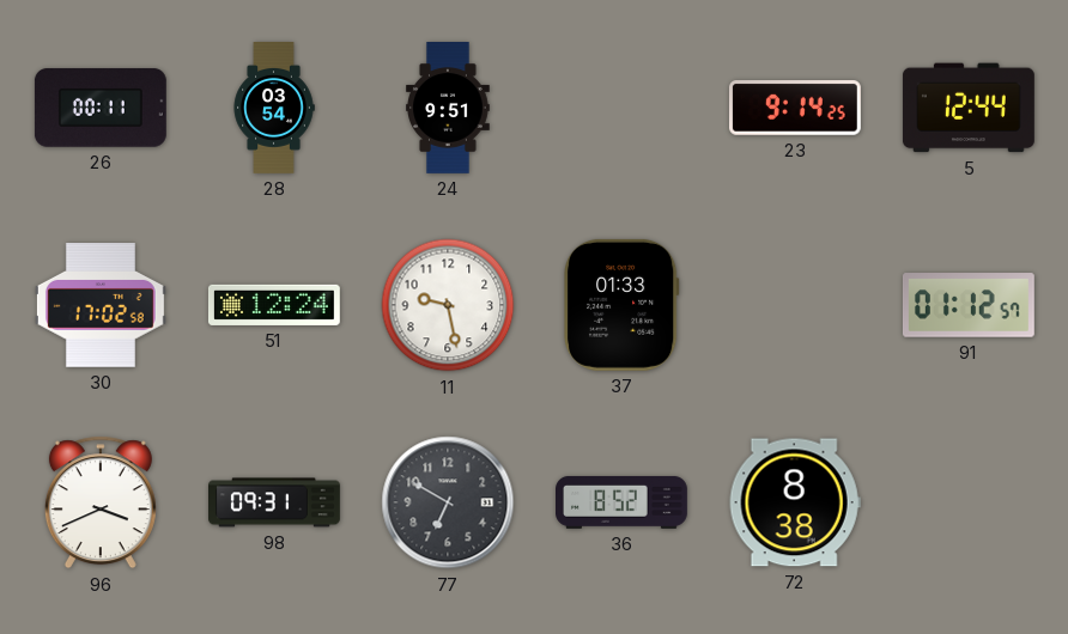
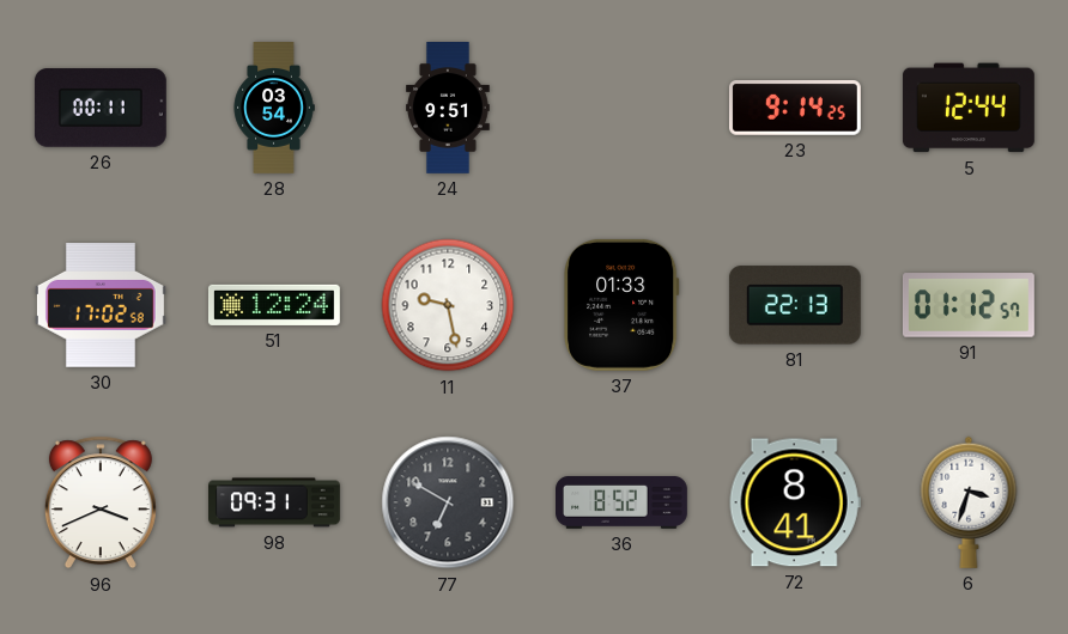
81: none -> 22:13
72: 8:38 -> 8:41
6: none -> 3:33
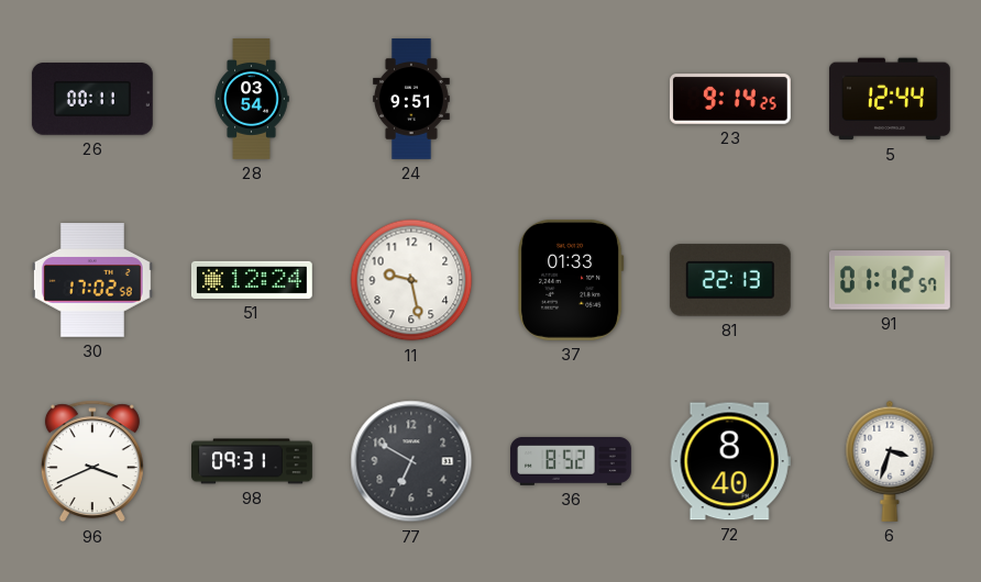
72: 8:41 -> 8:40
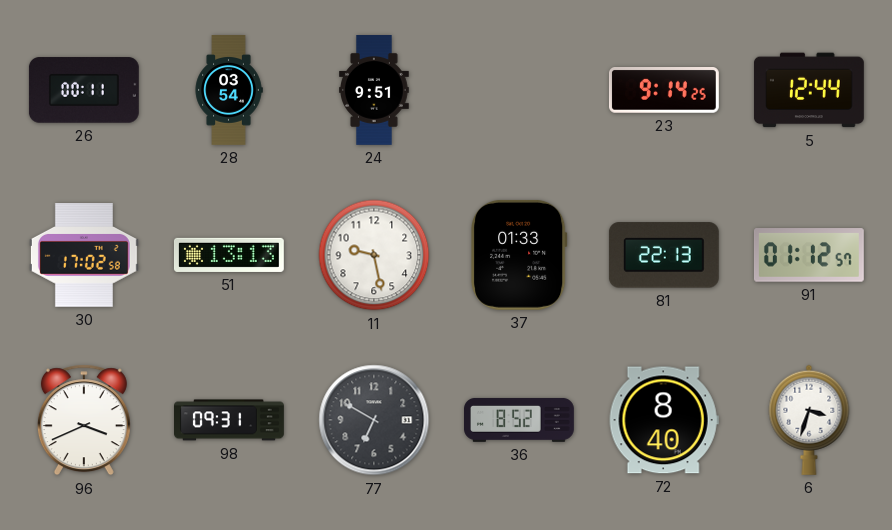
51: 12:24 -> 13:13
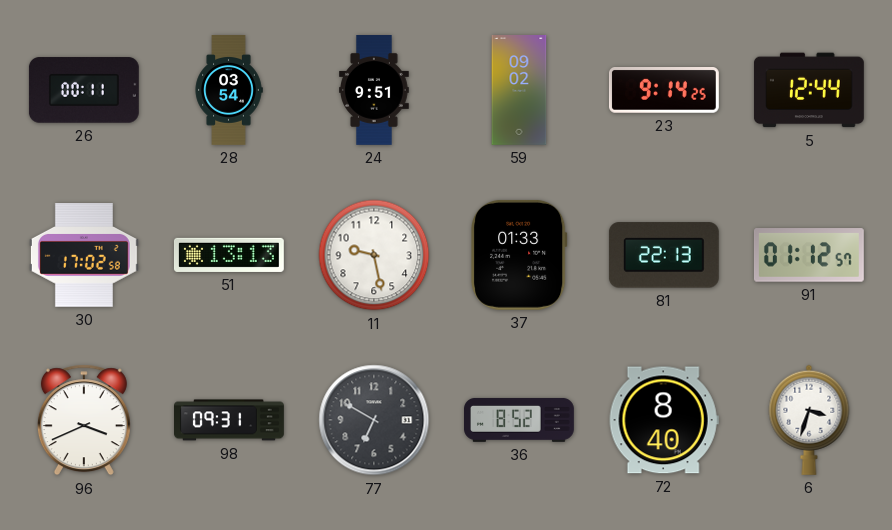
59: none -> 09:02
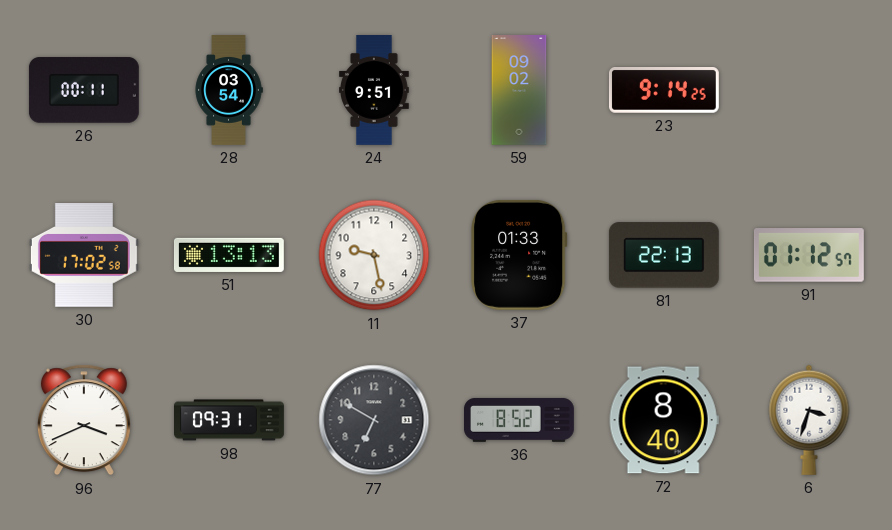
5: 12:44 -> none
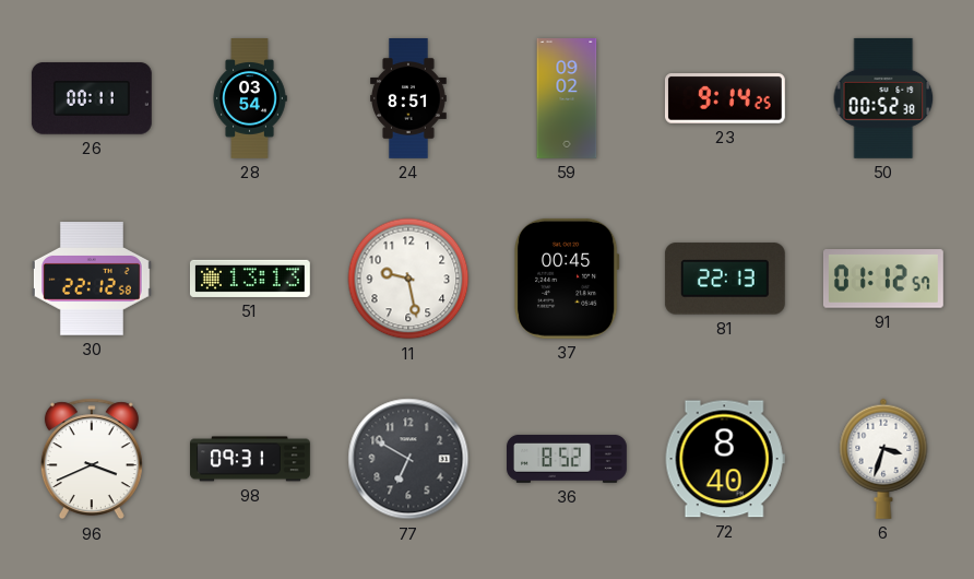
24: 9:51 -> 8:51
50: none -> 00:52
30: 17:02 -> 22:12
37: 01:33 -> 00:45
